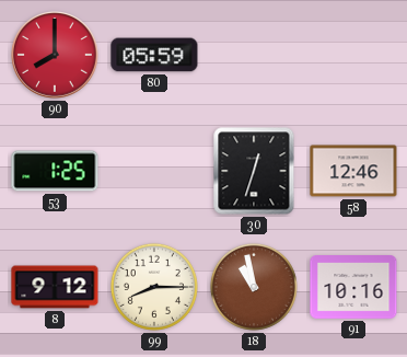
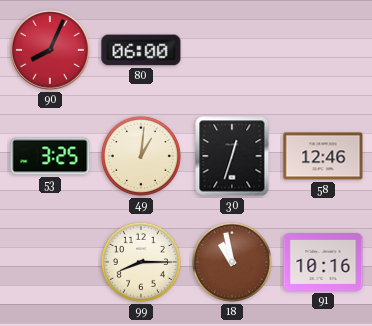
90: 8:00 -> 8:04
80: 05:59 -> 06:00
53: 1:25 -> 3:25
49: none -> 1:01
8: 9:12 -> none
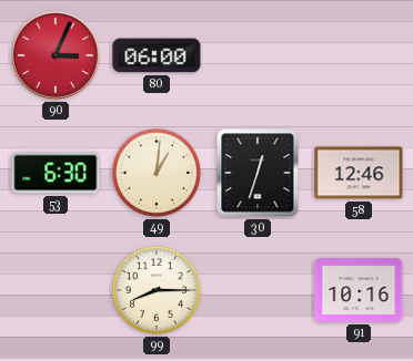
90: 8:04 -> 3:04
53: 3:25 -> 6:30
18: 10:58 -> none
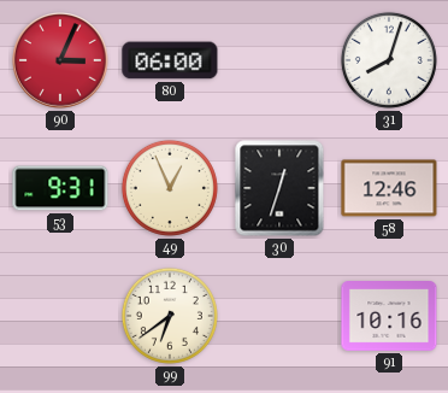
31: none -> 8:03
53: 6:30 -> 9:31
49: 1:01 -> 12:56
99: 8:15 -> 6:39
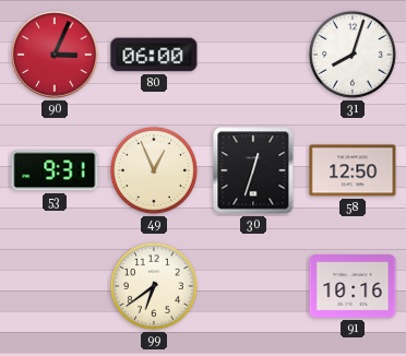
58: 12:46 -> 12:50
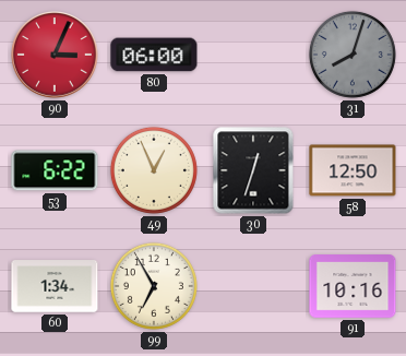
31 dial: white -> grey
53: 9:31 -> 6:22
60: none -> 1:34
99: 6:39 -> 6:55
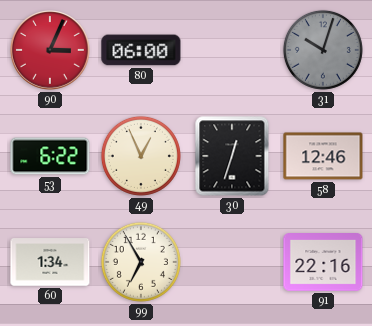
31: 8:03 -> 10:03
58: 12:50 -> 12:46
91: 10:16 -> 22:16
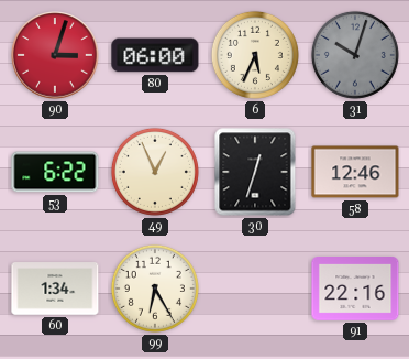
90: 3:04 -> 3:03
6: none -> 5:34
99: 6:55 -> 6:25
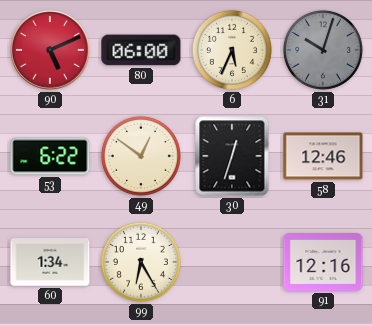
90: 3:03 -> 5:11
49: 12:56 -> 12:51
91: 22:16 -> 12:16
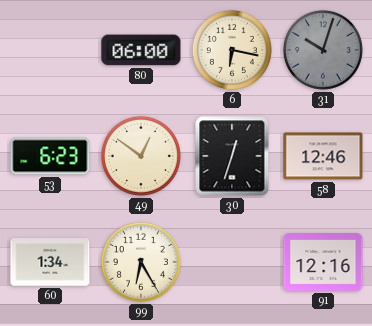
90: 5:11 -> none
6: 5:34 -> 6:17
53: 6:22 -> 6:23
